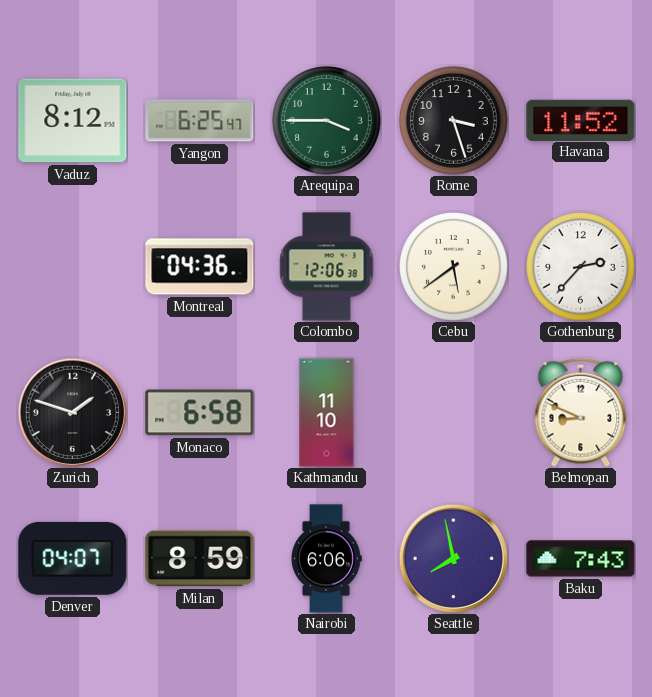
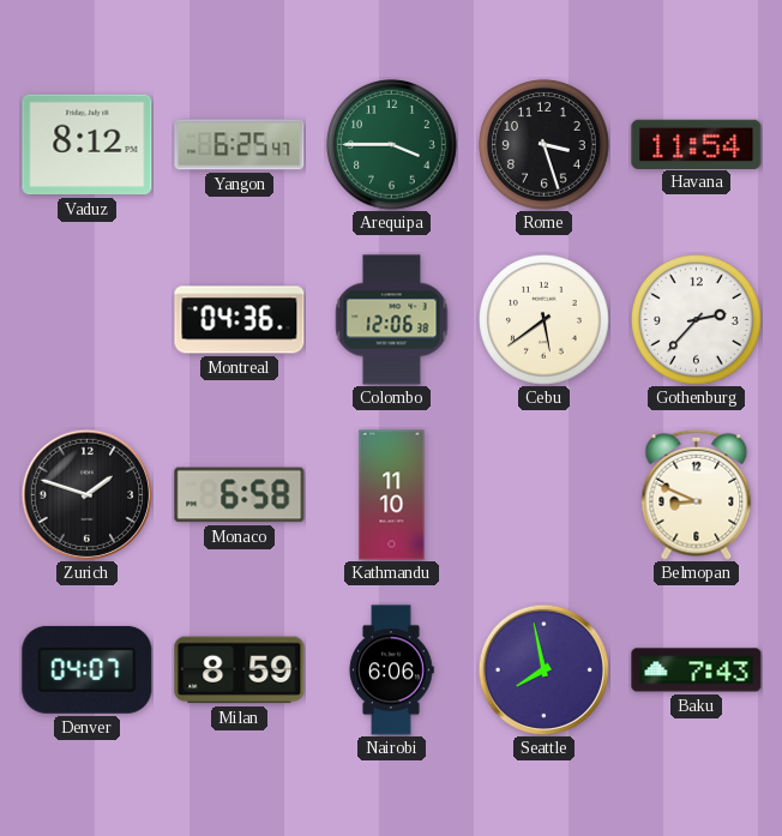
Havana: 11:52 -> 11:54
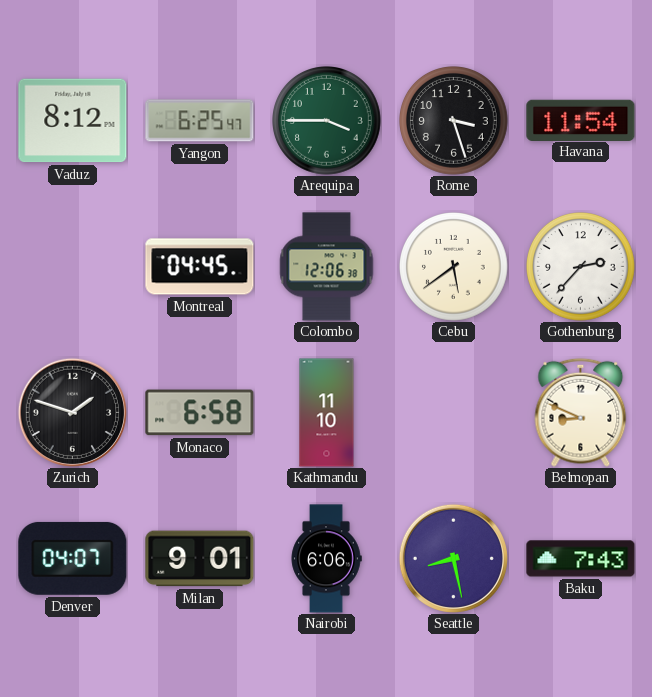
Montreal: 04:36 -> 04:45
Milan: 8:59 -> 9:01
Seattle: 7:58 -> 8:28
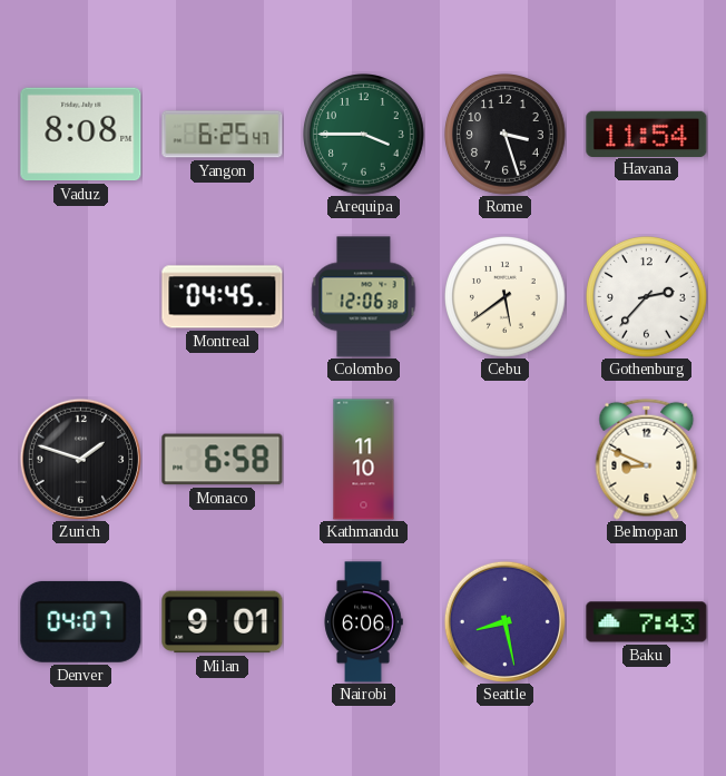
Vaduz: 8:12 -> 8:08
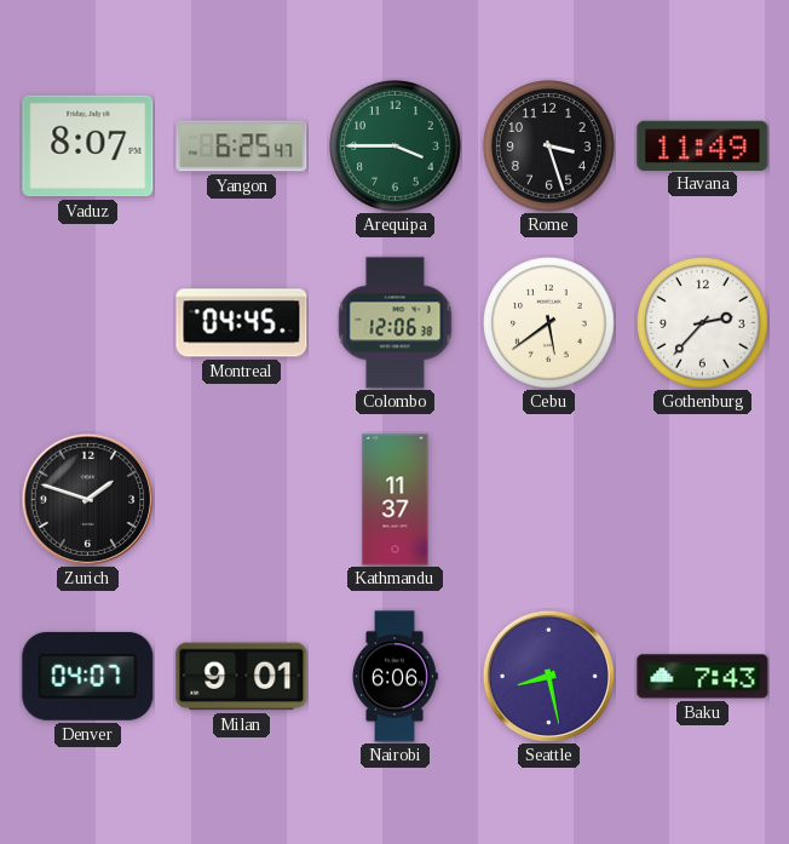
Vaduz: 8:08 -> 8:07
Havana: 11:54 -> 11:49
Monaco: 6:58 -> none
Kathmandu: 11:10 -> 11:37
Belmopan: 8:49 -> none
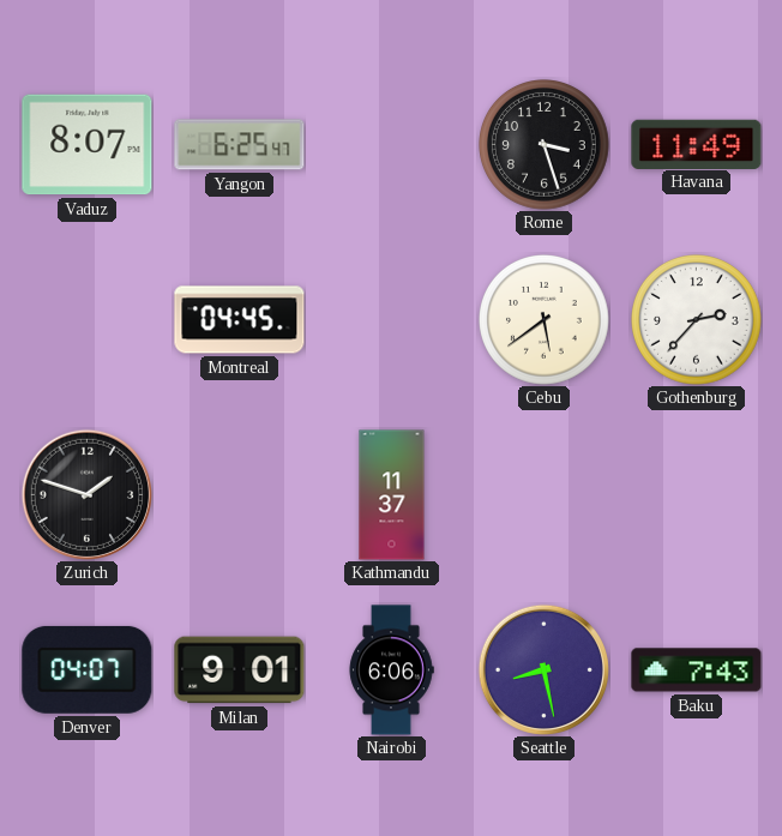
Arequipa: 3:45 -> none
Colombo: 12:06 -> none
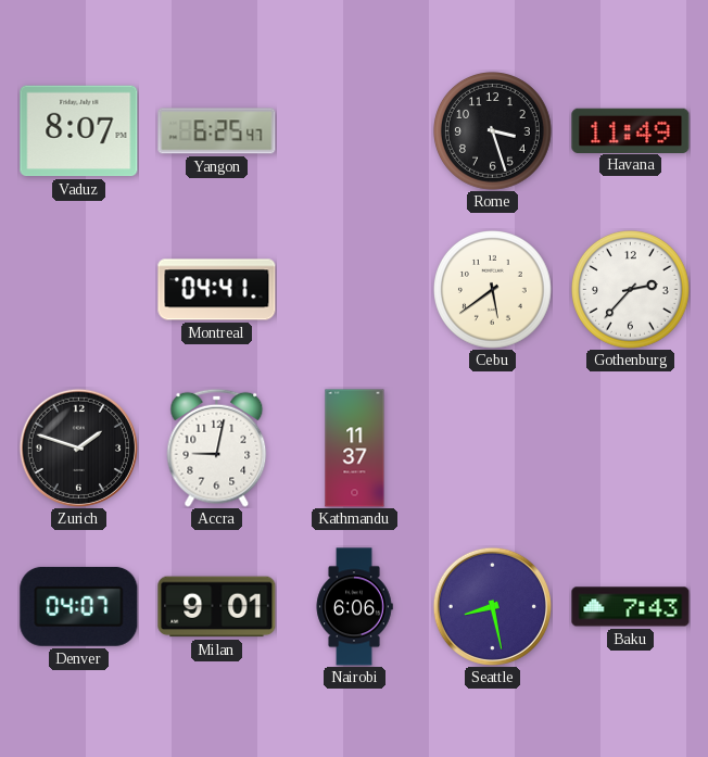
Montreal: 04:45 -> 04:41
Accra: none -> 9:02
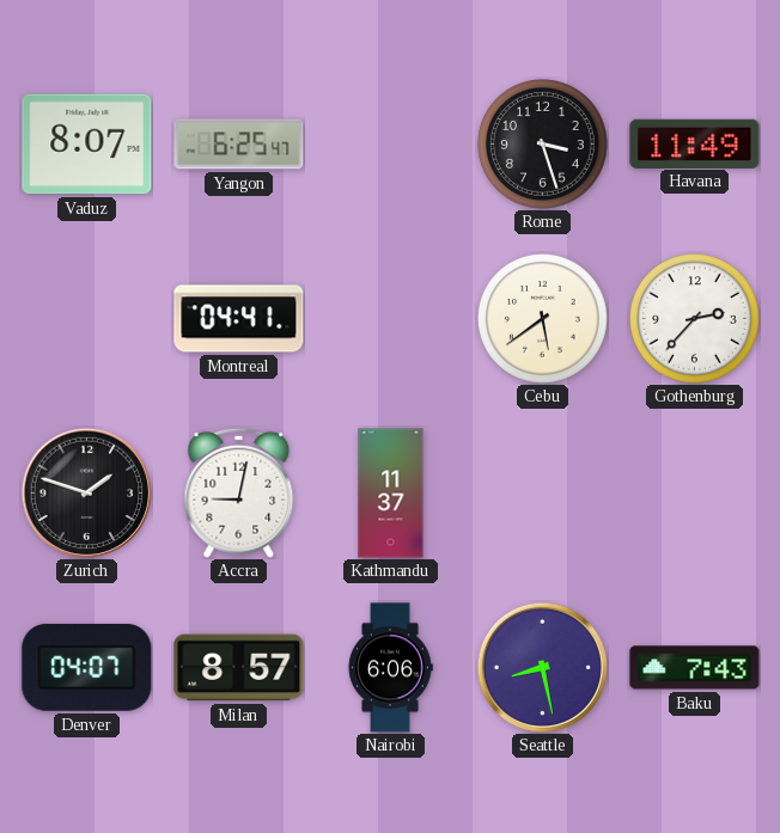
Milan: 9:01 -> 8:57
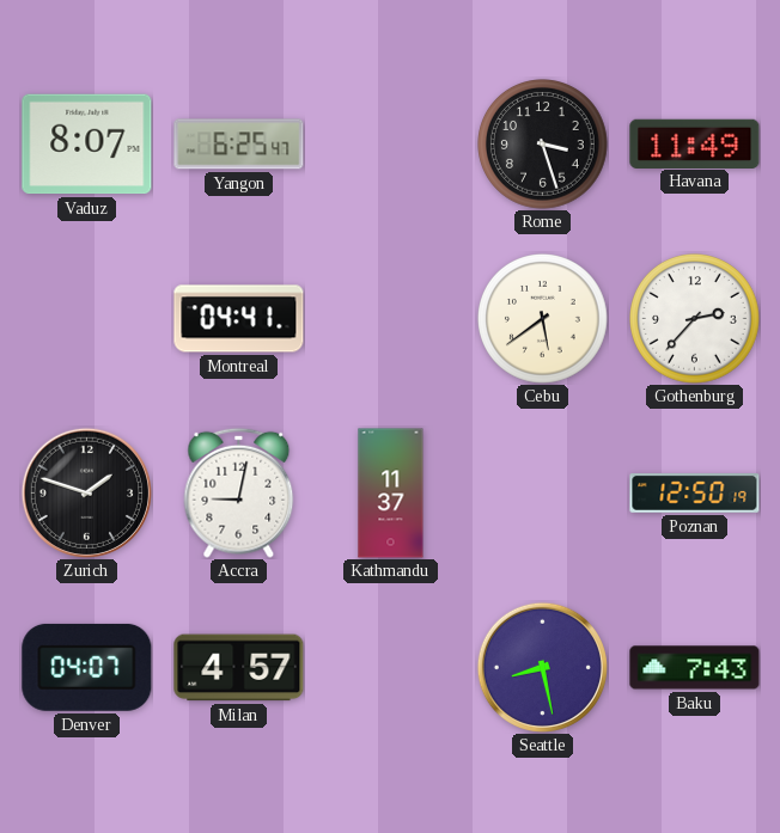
Poznan: none -> 12:50
Milan: 8:57 -> 4:57
Nairobi: 6:06 -> none
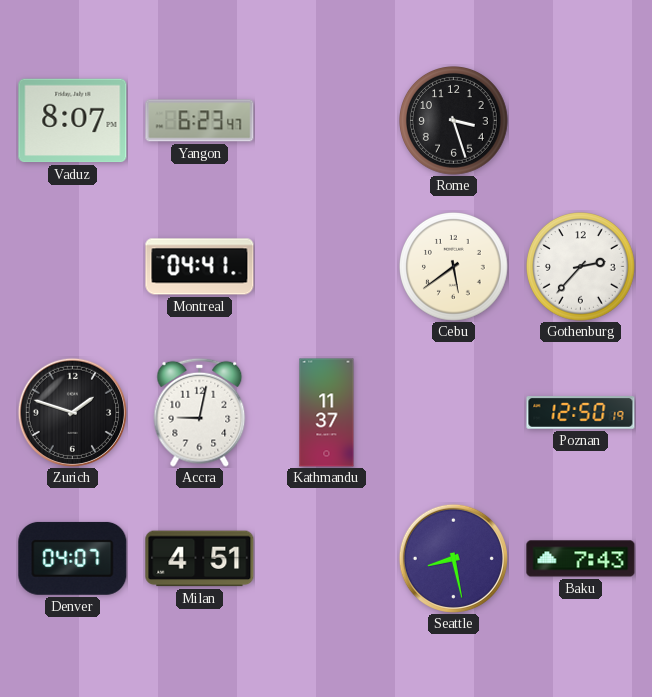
Yangon: 6:25 -> 6:23
Havana: 11:49 -> none
Milan: 4:57 -> 4:51
